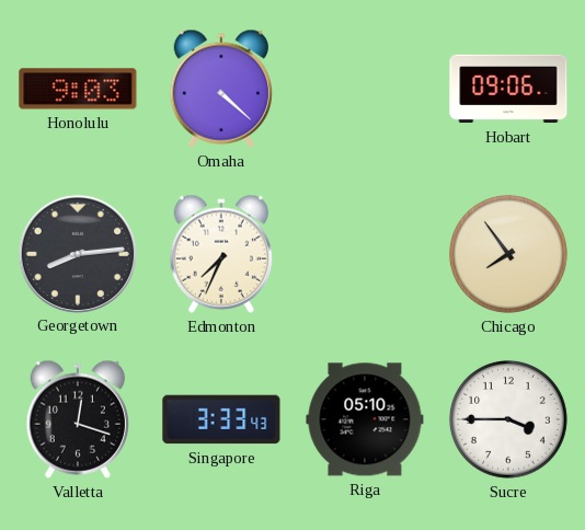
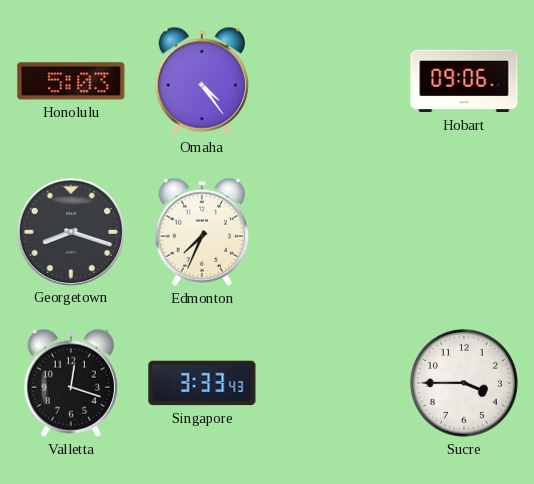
Honolulu: 9:03 -> 5:03
Omaha: 4:22 -> 4:24
Georgetown: 8:14 -> 8:18
Chicago: 7:54 -> none
Riga: 05:10 -> none
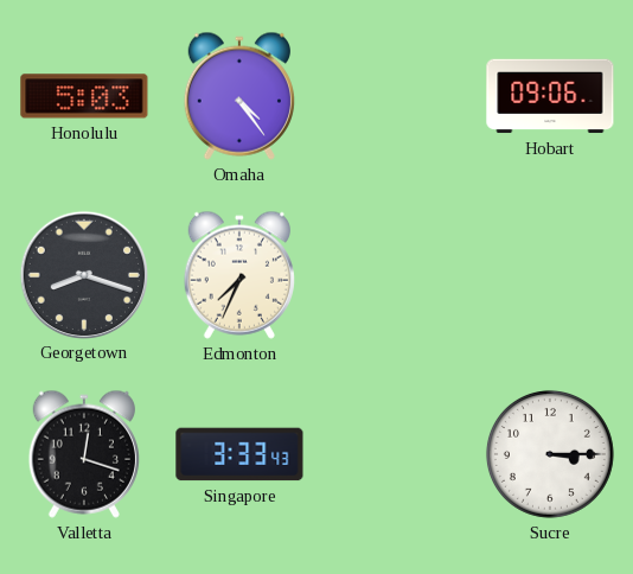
Sucre: 3:45 -> 3:15
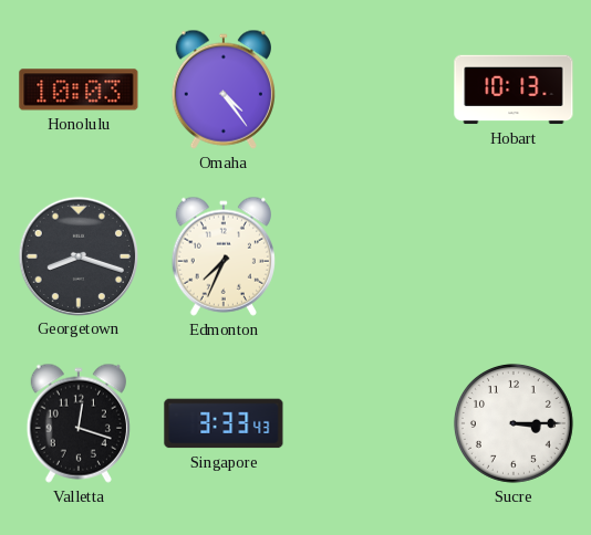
Honolulu: 5:03 -> 10:03
Hobart: 09:06 -> 10:13
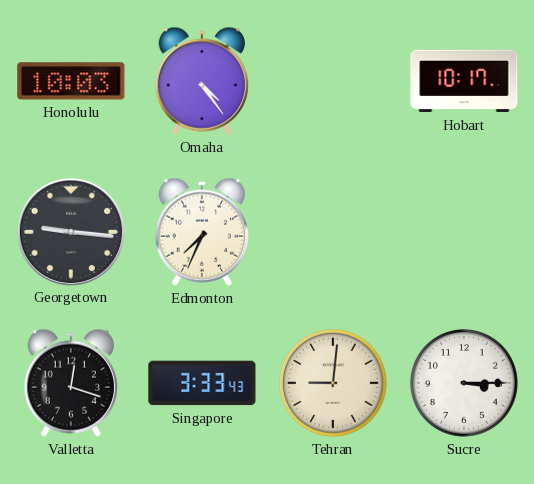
Hobart: 10:13 -> 10:17
Georgetown: 8:18 -> 9:16
Tehran: none -> 9:01
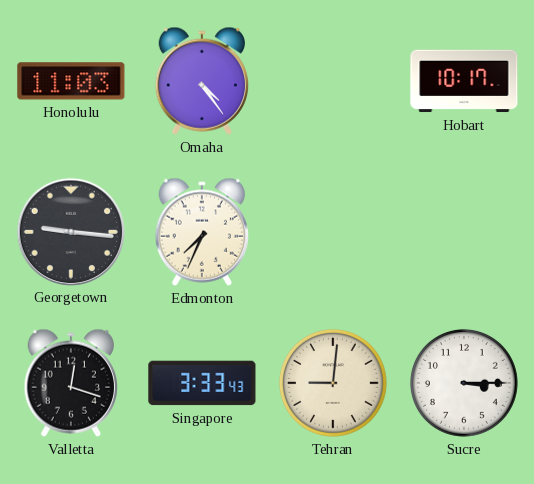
Honolulu: 10:03 -> 11:03
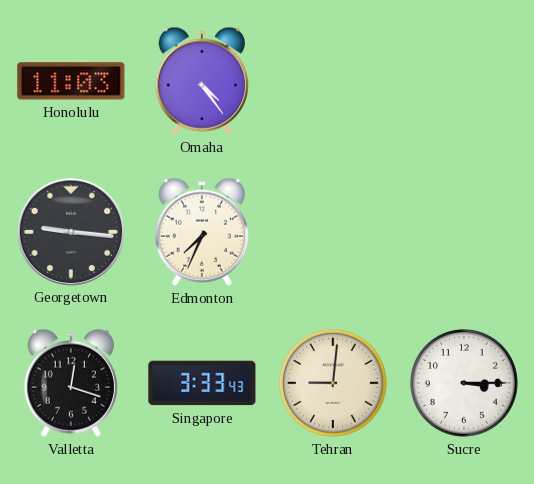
Hobart: 10:17 -> none
